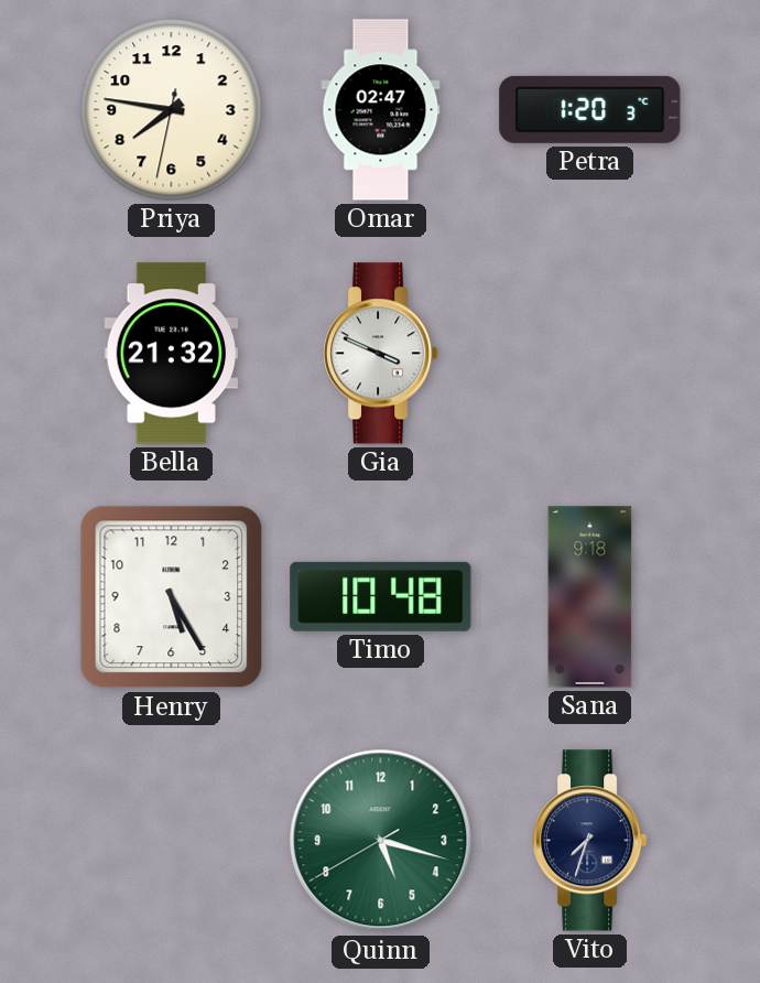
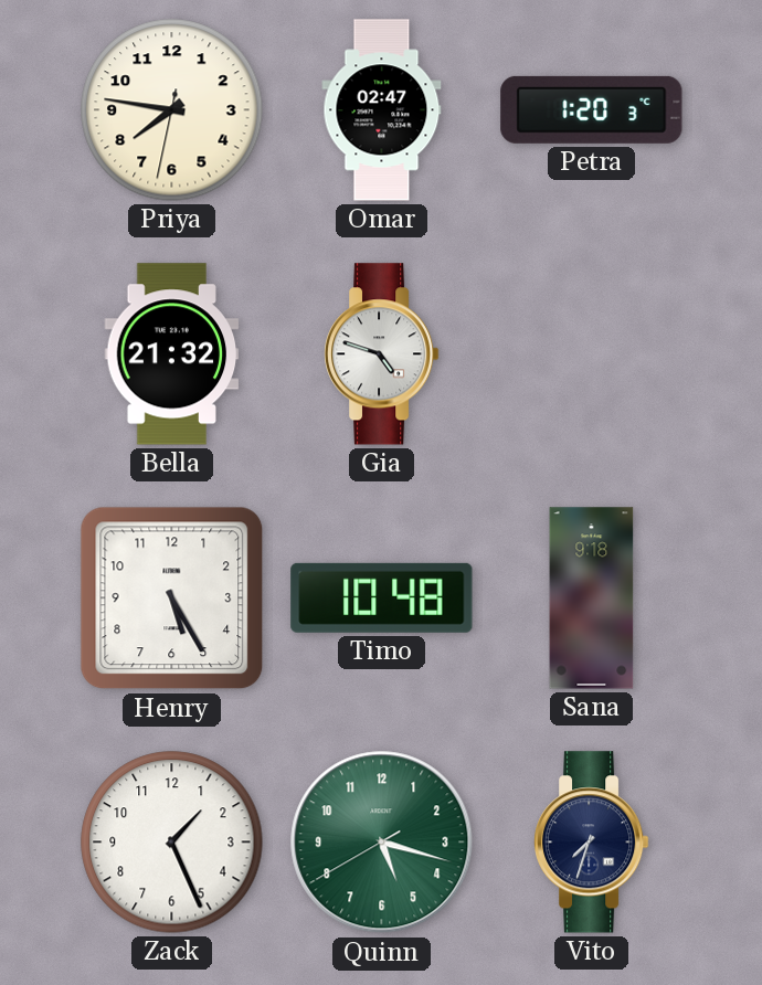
Gia: 3:49 -> 4:48
Zack: none -> 1:26
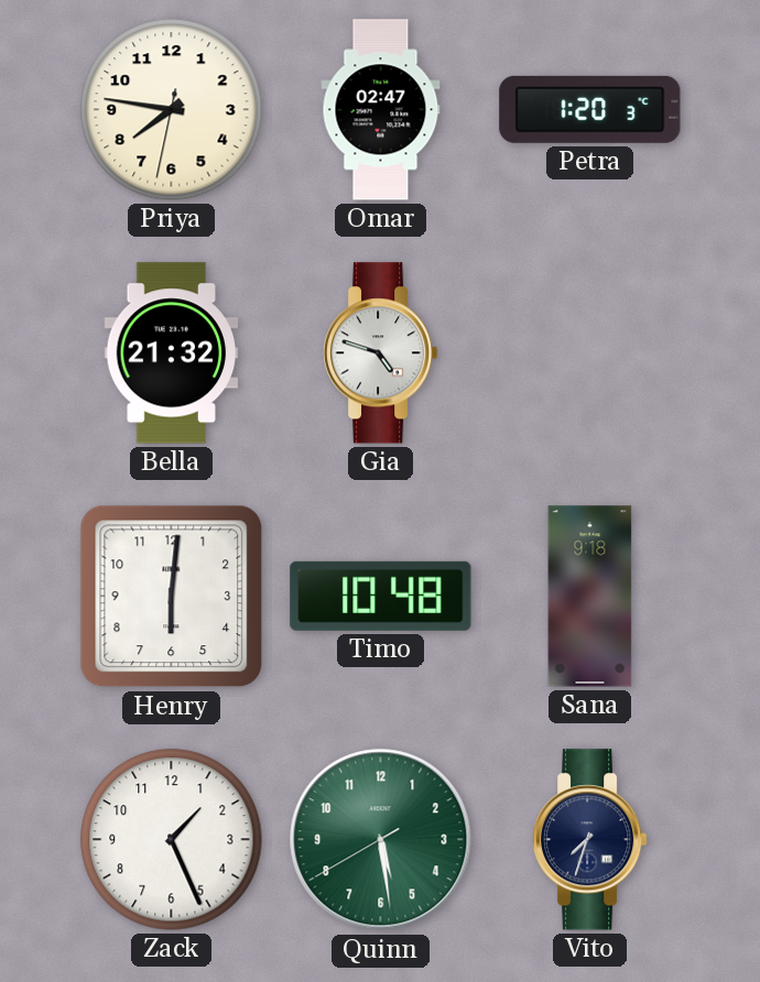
Henry: 5:25 -> 6:01
Quinn: 5:17 -> 5:28
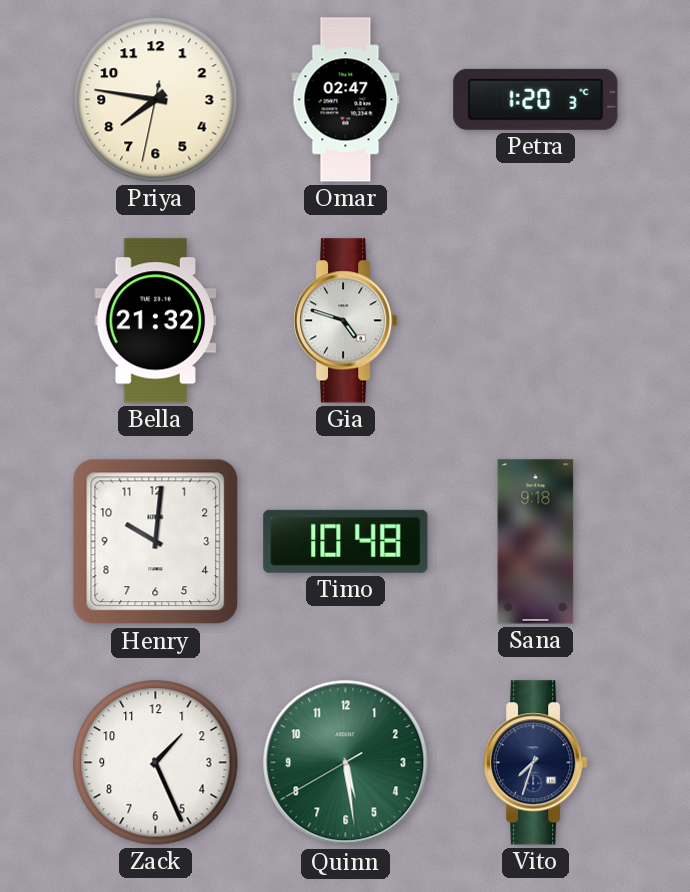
Henry: 6:01 -> 10:01
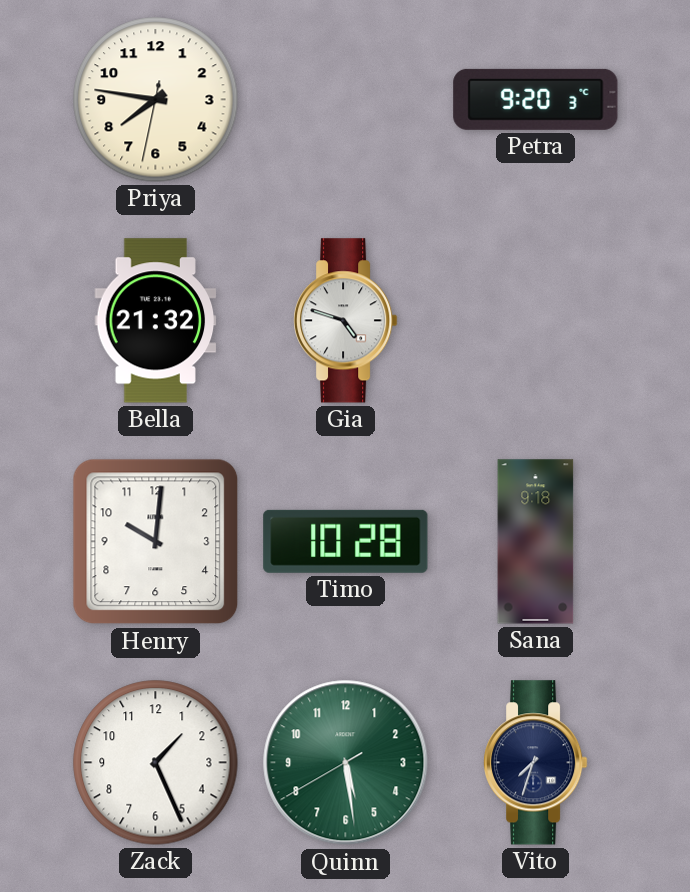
Omar: 02:47 -> none
Petra: 1:20 -> 9:20
Timo: 10:48 -> 10:28
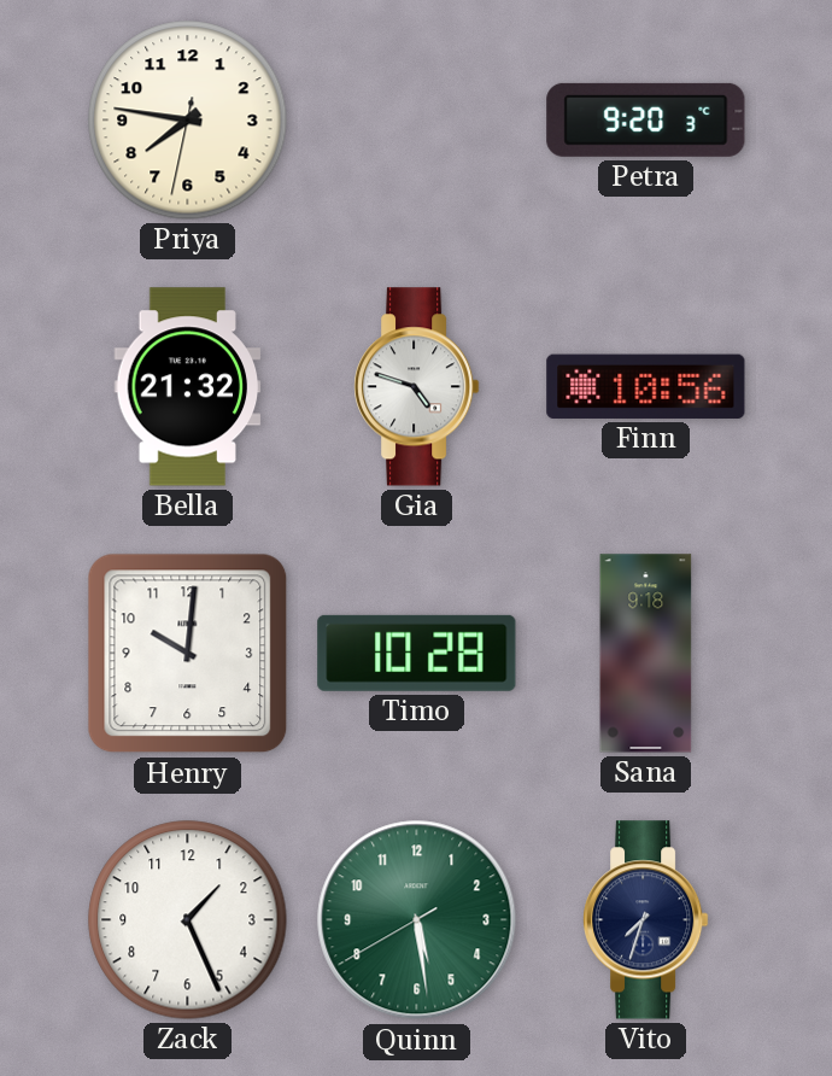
Finn: none -> 10:56
